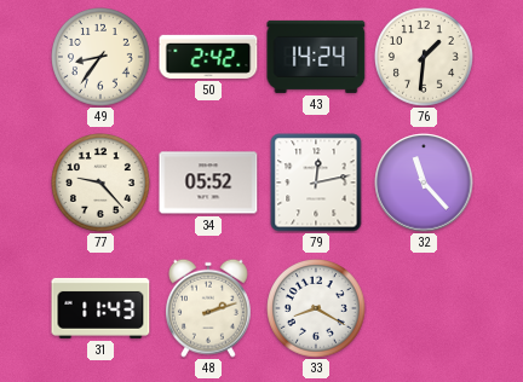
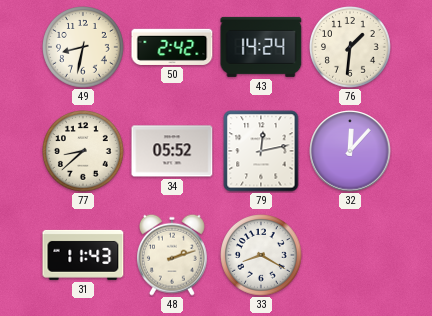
49: 8:36 -> 8:32
77: 9:23 -> 8:38
32: 11:23 -> 12:07
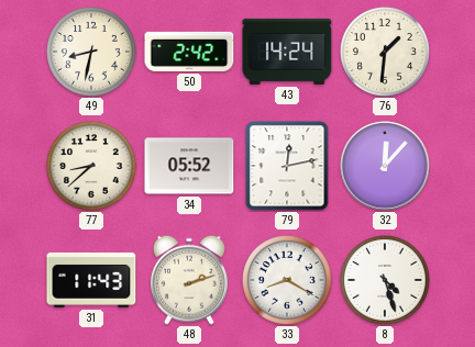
8: none -> 4:27
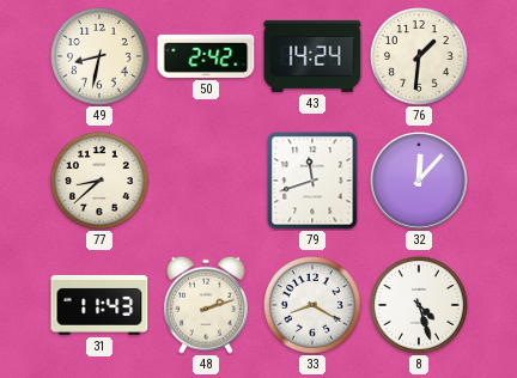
34: 05:52 -> none
79: 12:13 -> 11:42
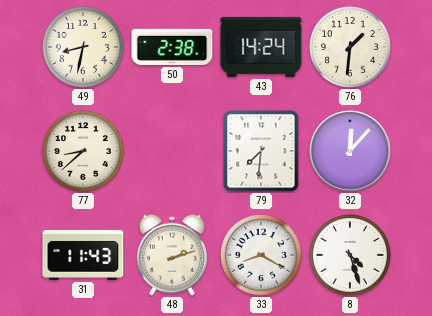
50: 2:42 -> 2:38
79: 11:42 -> 7:31
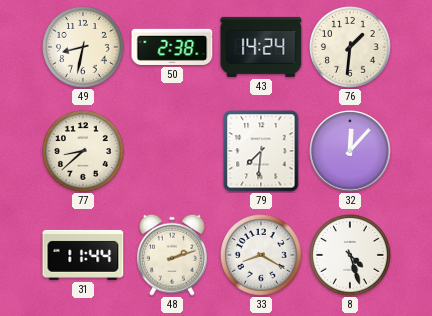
31: 11:43 -> 11:44
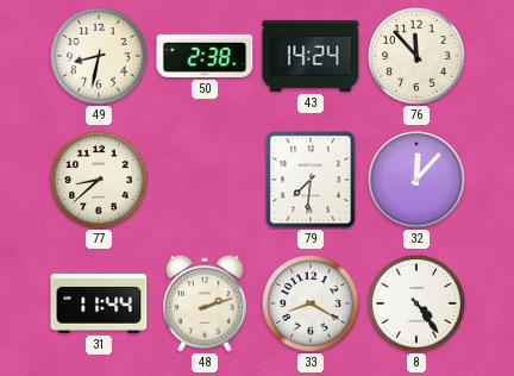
76: 1:31 -> 11:53
8: 4:27 -> 4:24
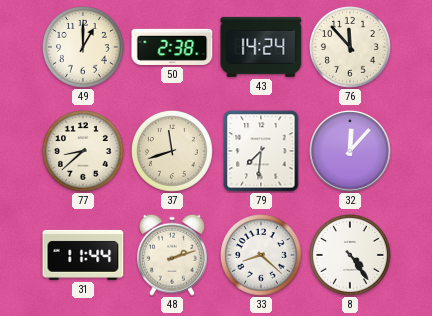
49: 8:32 -> 1:00
37: none -> 11:42
33: 8:20 -> 8:22
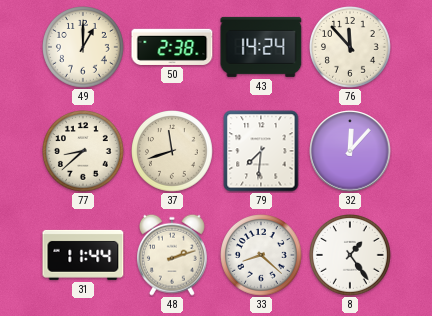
8: 4:24 -> 1:24
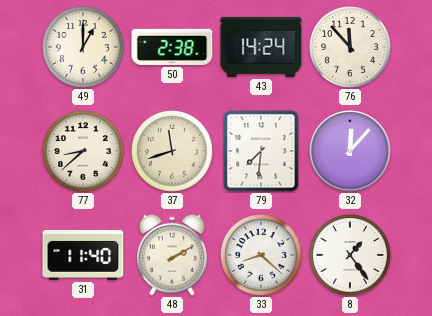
31: 11:44 -> 11:40
48: 2:12 -> 2:10
